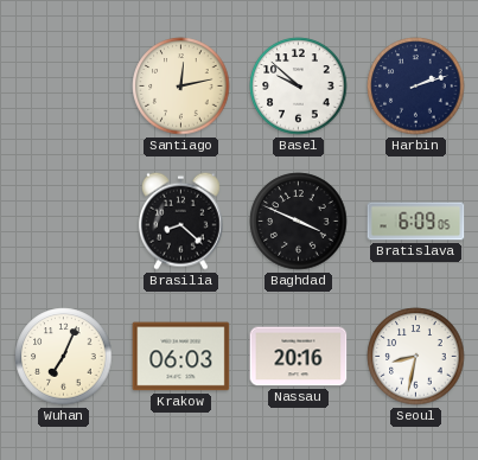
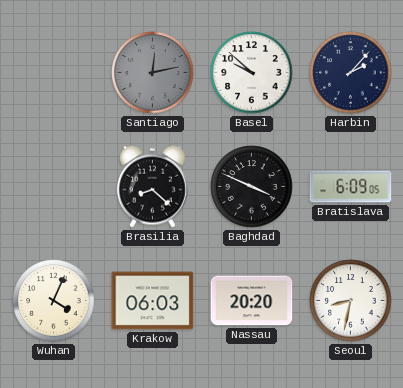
Santiago dial: cream -> grey
Harbin: 2:12 -> 2:07
Wuhan: 7:04 -> 4:04
Nassau: 20:16 -> 20:20
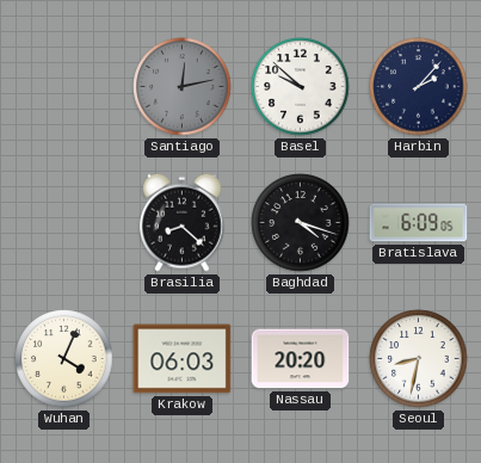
Baghdad: 3:49 -> 4:18
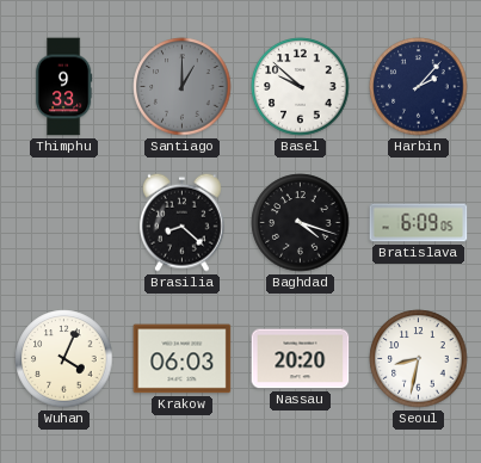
Thimphu: none -> 9:33
Santiago: 12:13 -> 1:00
